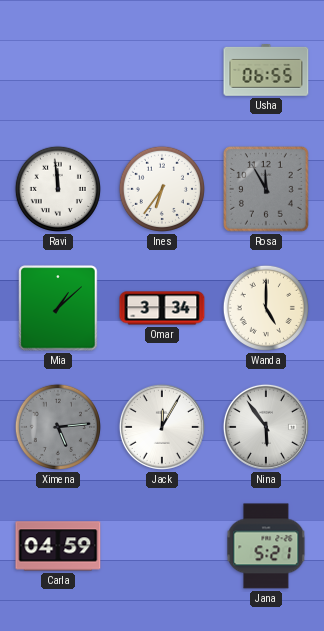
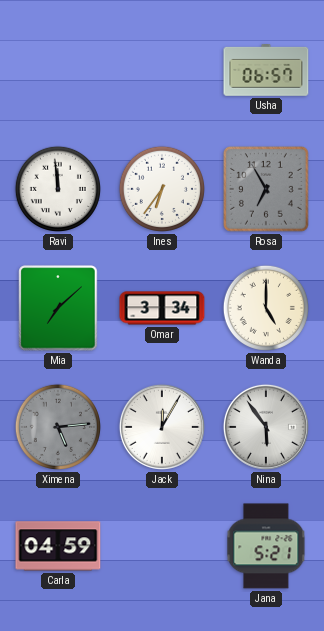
Usha: 06:55 -> 06:57
Rosa: 11:55 -> 6:55
Mia: 1:08 -> 7:08
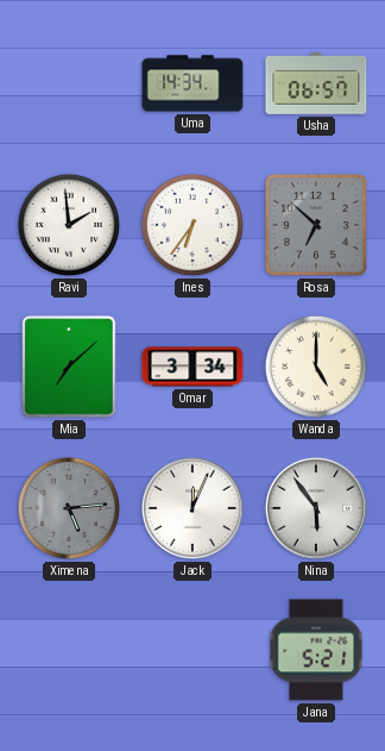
Uma: none -> 14:34
Ravi: 11:59 -> 1:59
Rosa: 6:55 -> 6:52
Jack: 12:05 -> 12:04
Carla: 04:59 -> none
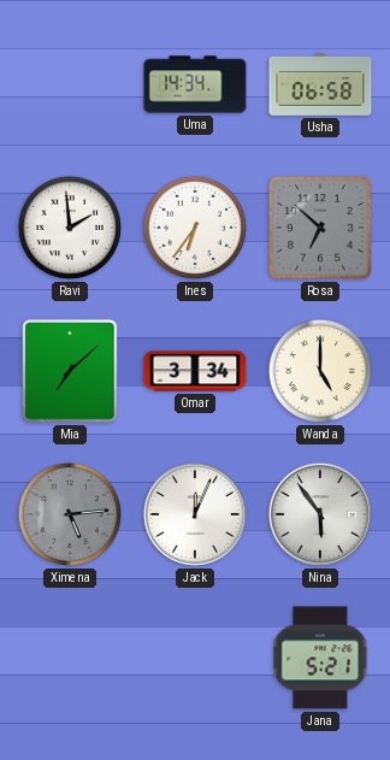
Usha: 06:57 -> 06:58
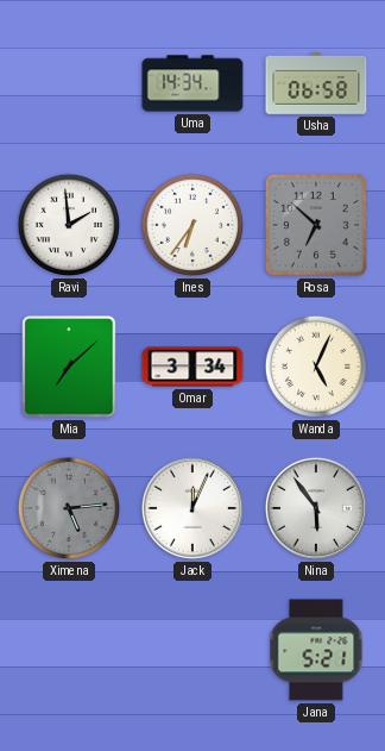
Wanda: 5:00 -> 5:04
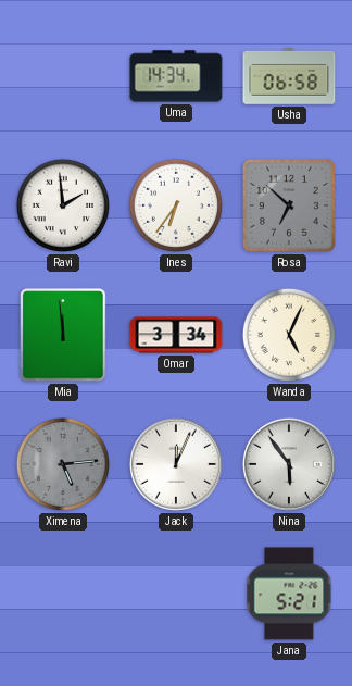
Mia: 7:08 -> 11:59
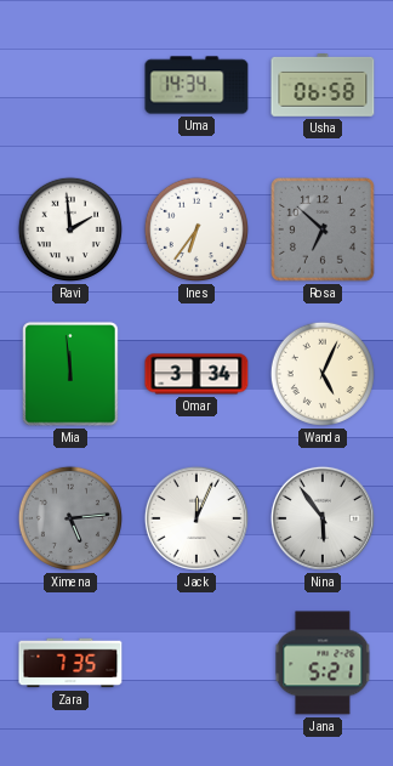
Zara: none -> 7:35
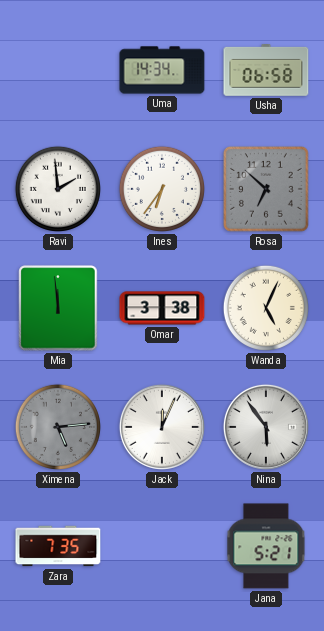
Omar: 3:34 -> 3:38
